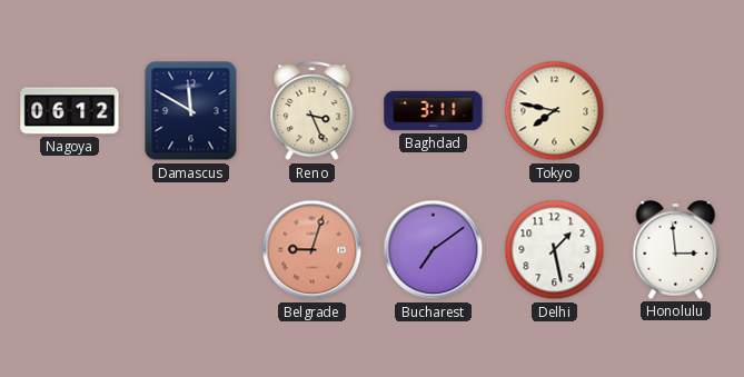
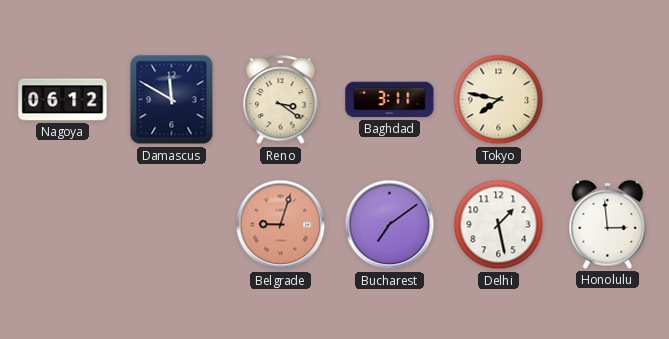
Reno: 3:26 -> 3:21
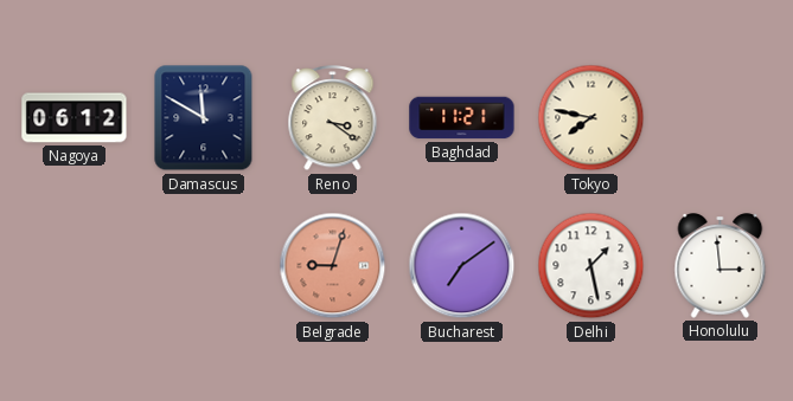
Baghdad: 3:11 -> 11:21
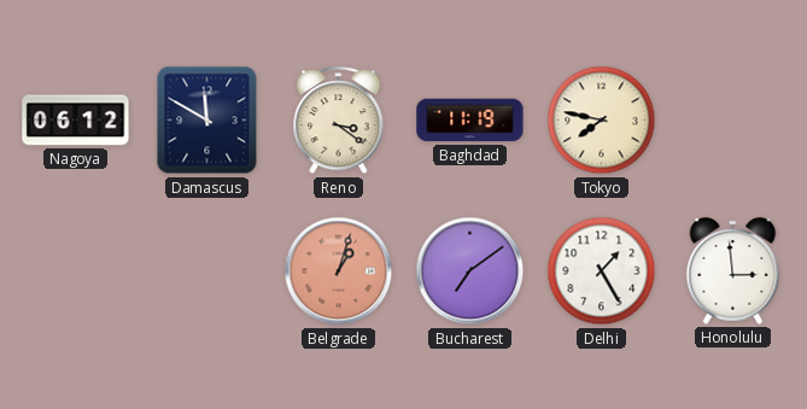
Baghdad: 11:21 -> 11:19
Belgrade: 9:03 -> 1:03
Delhi: 1:28 -> 1:25
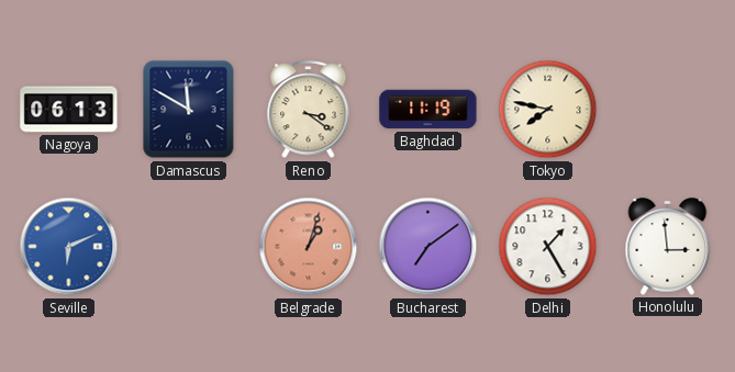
Nagoya: 06:12 -> 06:13
Seville: none -> 6:11
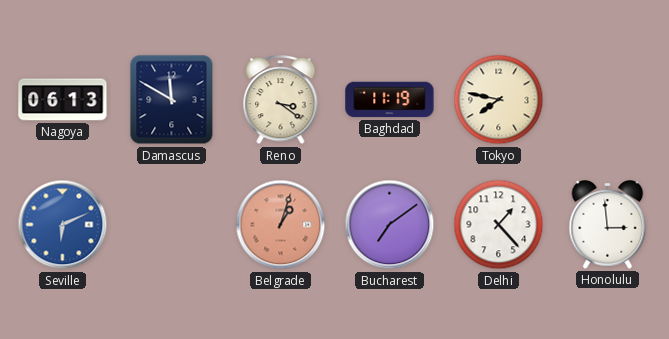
Delhi: 1:25 -> 1:23
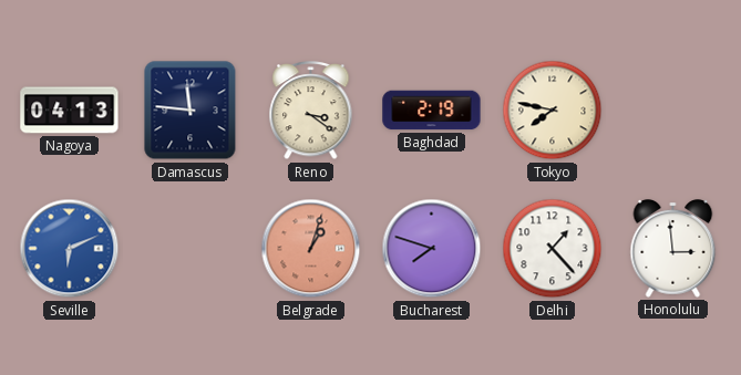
Nagoya: 06:13 -> 04:13
Damascus: 11:50 -> 11:46
Baghdad: 11:19 -> 2:19
Bucharest: 7:09 -> 7:48
